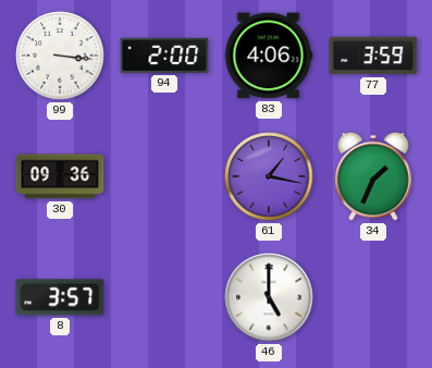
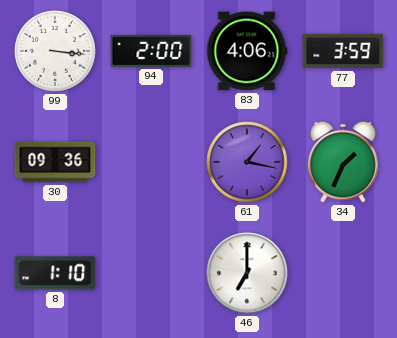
8: 3:57 -> 1:10
46: 5:00 -> 7:00
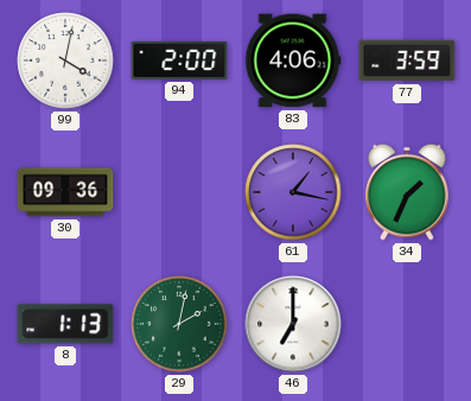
99: 3:16 -> 4:02
8: 1:10 -> 1:13
29: none -> 2:02
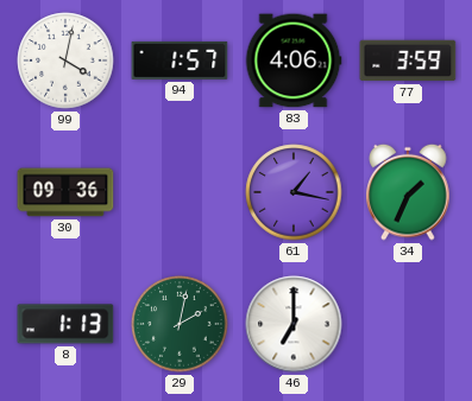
94: 2:00 -> 1:57
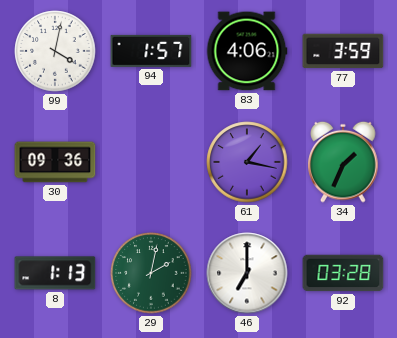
92: none -> 03:28
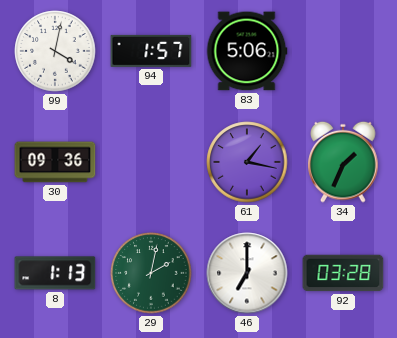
83: 4:06 -> 5:06
77: 3:59 -> none
